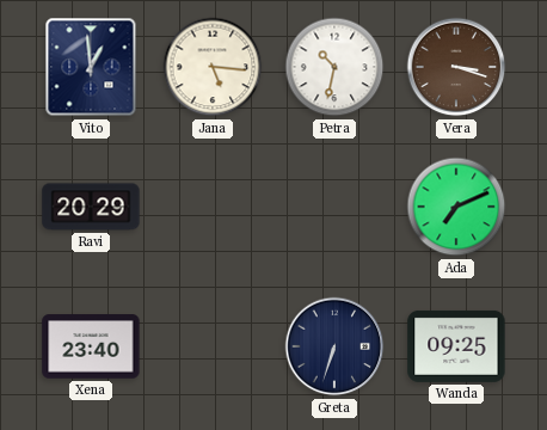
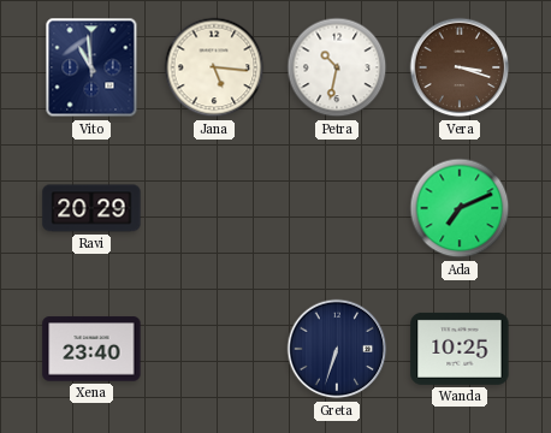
Vito: 12:59 -> 10:59
Wanda: 09:25 -> 10:25
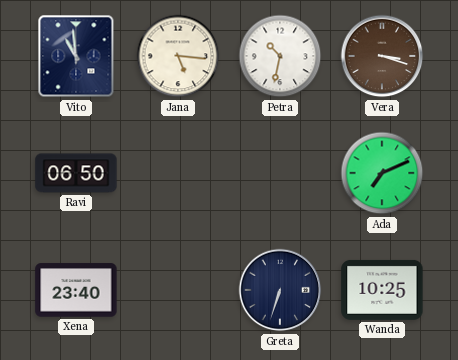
Ravi: 20:29 -> 06:50
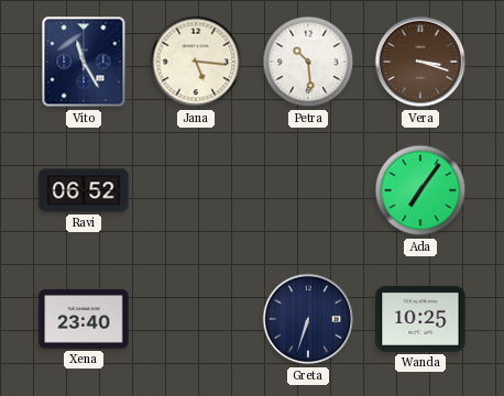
Vito: 10:59 -> 11:25
Petra: 10:32 -> 10:29
Ravi: 06:50 -> 06:52
Ada: 7:11 -> 7:06
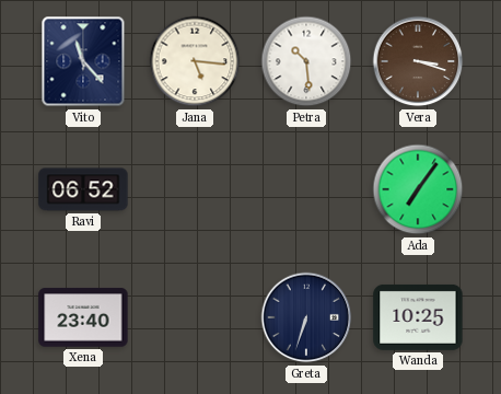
Vito: 11:25 -> 11:23
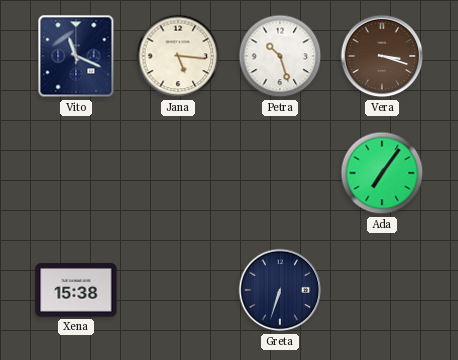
Vito: 11:23 -> 11:19
Petra: 10:29 -> 10:27
Ravi: 06:52 -> none
Xena: 23:40 -> 15:38
Wanda: 10:25 -> none
